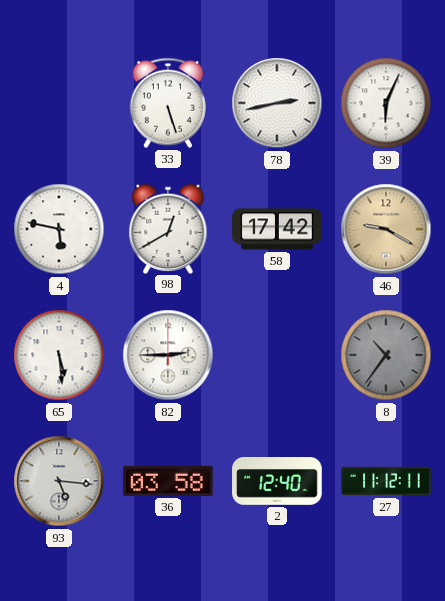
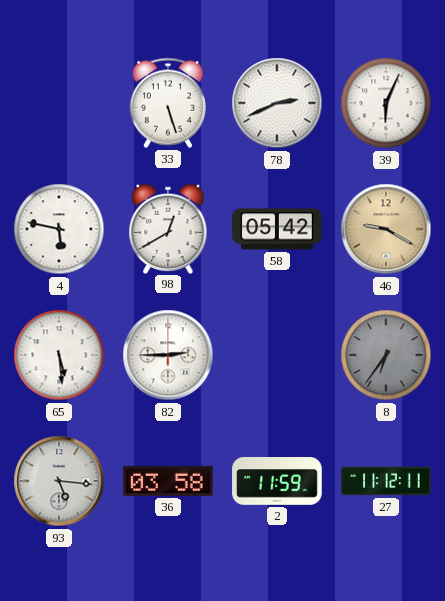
78: 2:43 -> 2:41
58: 17:42 -> 05:42
8: 10:36 -> 6:36
2: 12:40 -> 11:59
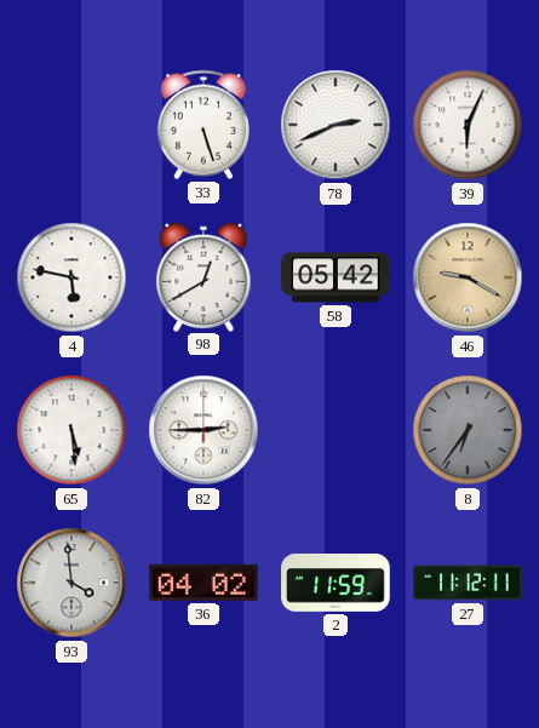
93: 5:16 -> 3:59
36: 03:58 -> 04:02
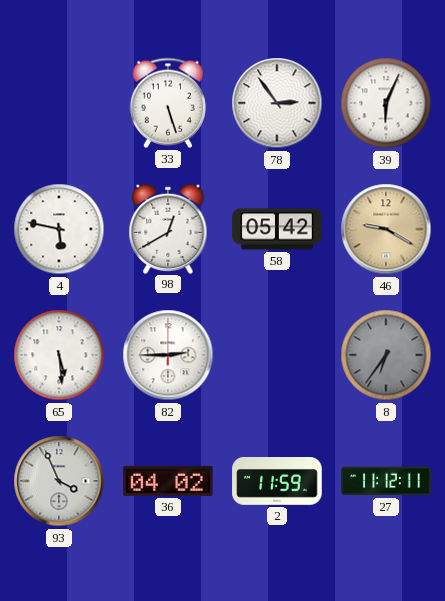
78: 2:41 -> 2:54
93: 3:59 -> 3:56
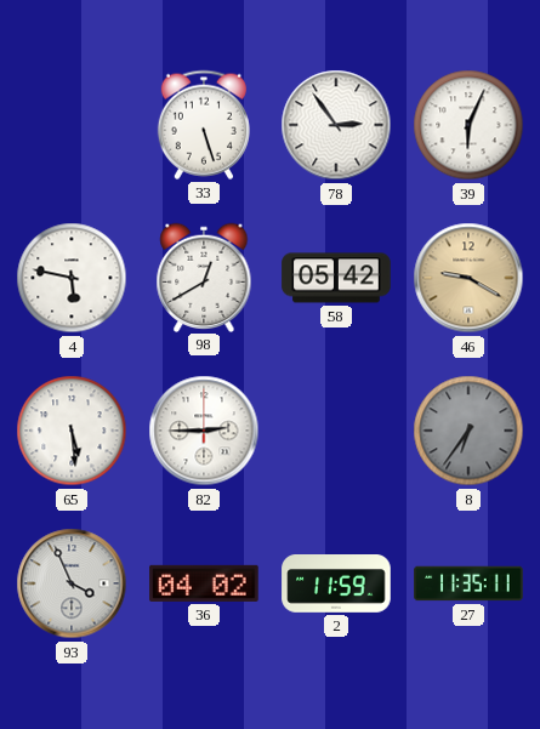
27: 11:12 -> 11:35
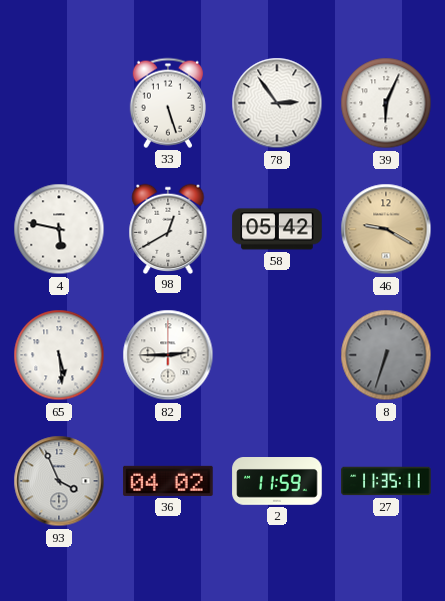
8: 6:36 -> 6:33
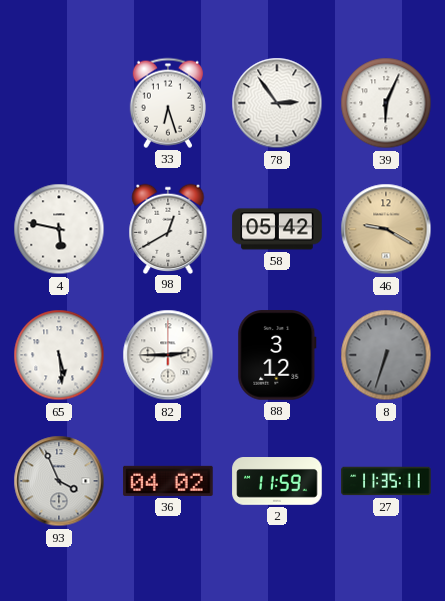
33: 5:27 -> 6:27
88: none -> 3:12
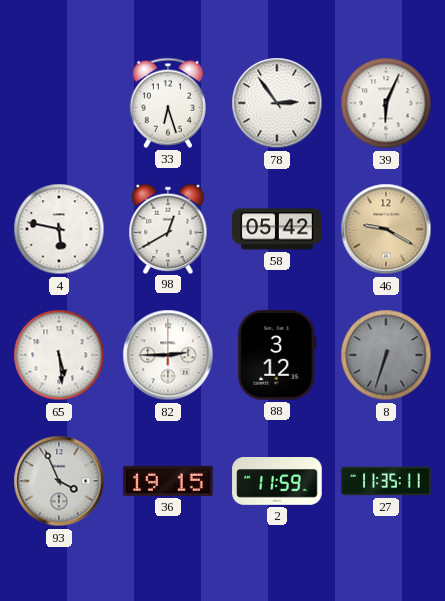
36: 04:02 -> 19:15
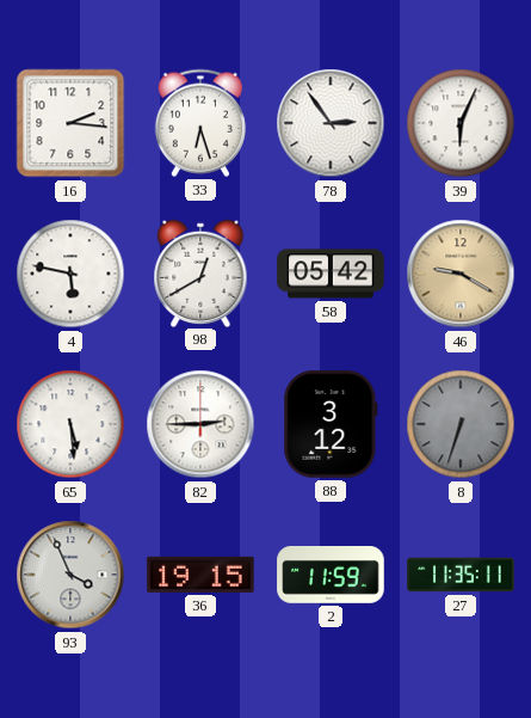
16: none -> 2:16
